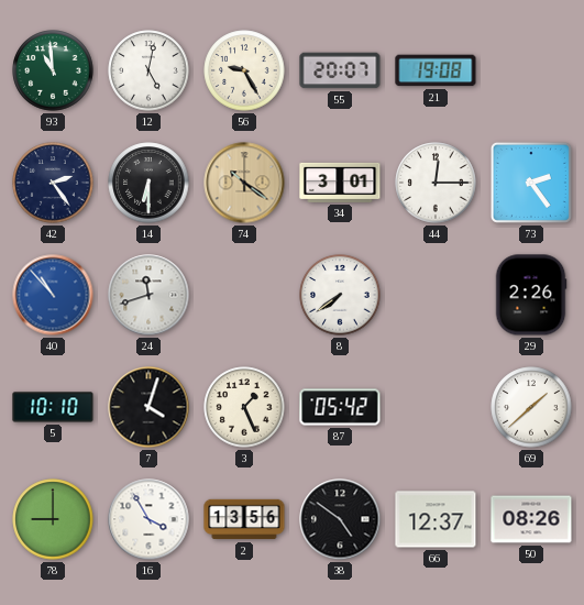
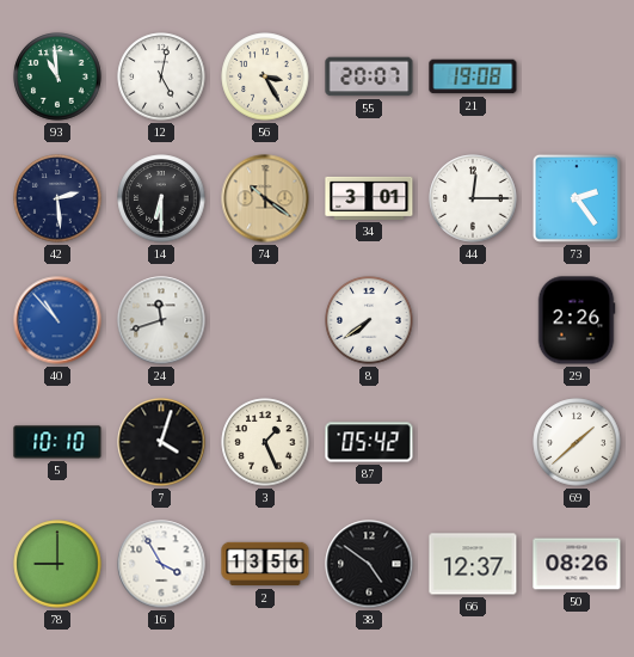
56: 9:25 -> 3:25
42: 2:24 -> 2:29
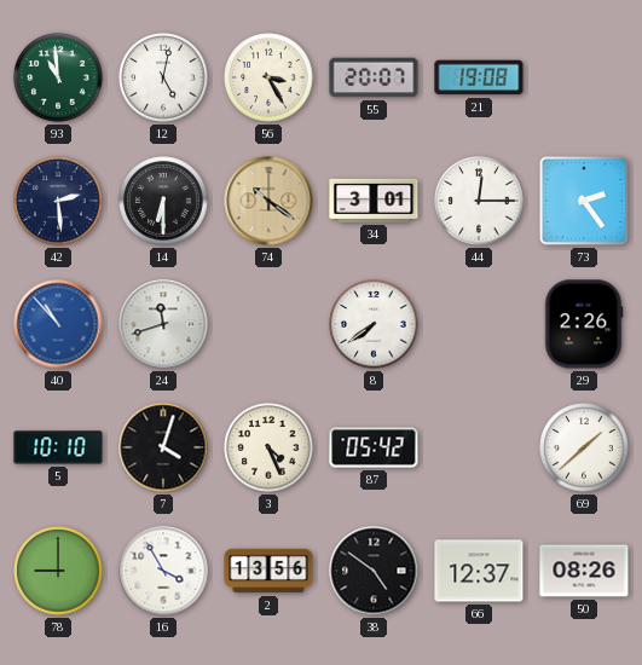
3: 1:26 -> 4:26
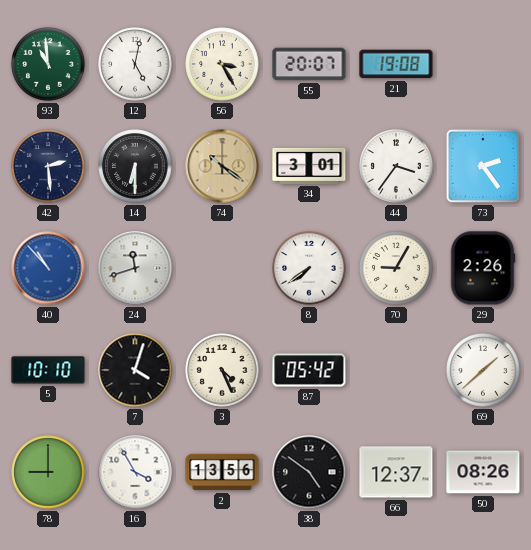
44: 12:15 -> 3:36
70: none -> 9:05
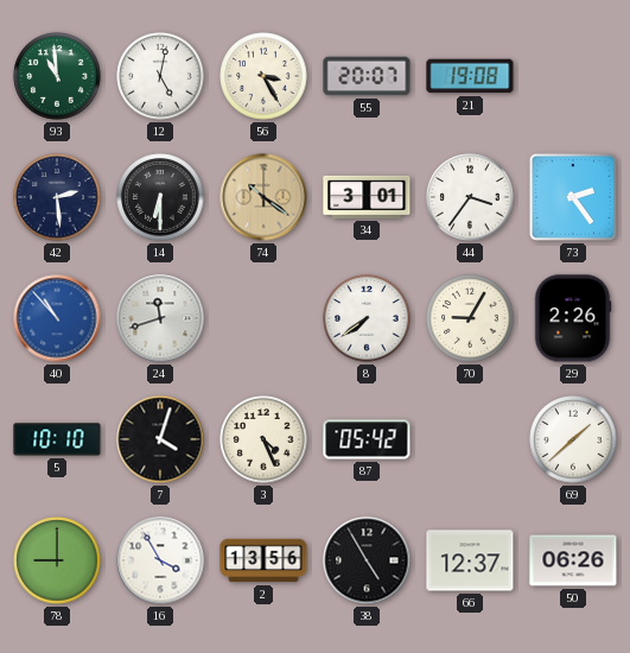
38: 4:51 -> 4:55
50: 08:26 -> 06:26
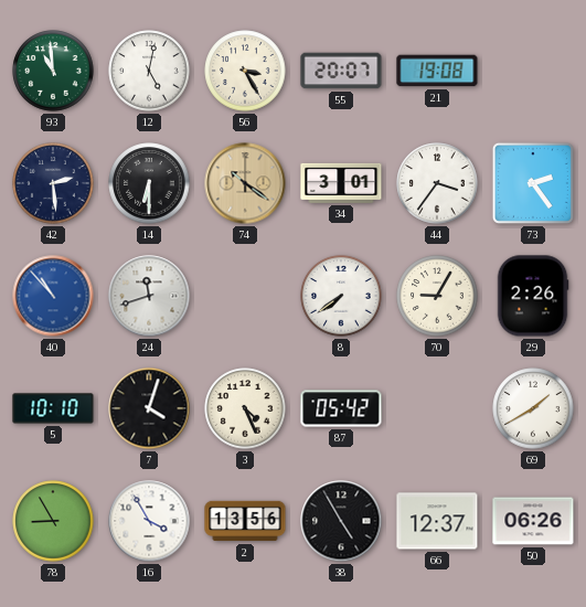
69: 1:38 -> 1:40
78: 9:00 -> 8:55
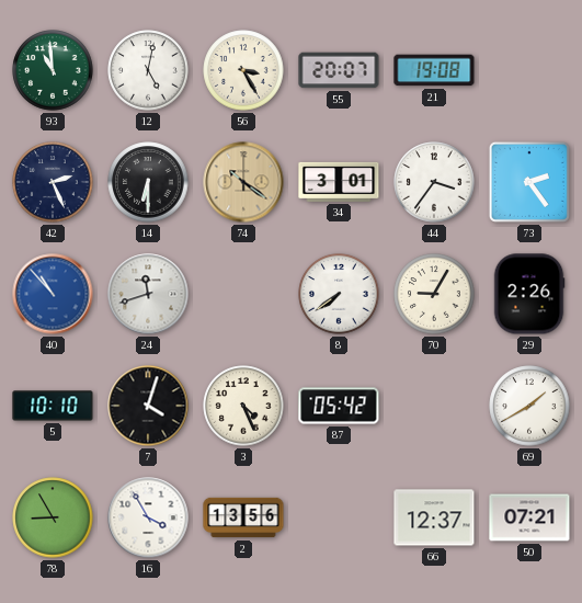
42: 2:29 -> 2:26
38: 4:55 -> none
50: 06:26 -> 07:21
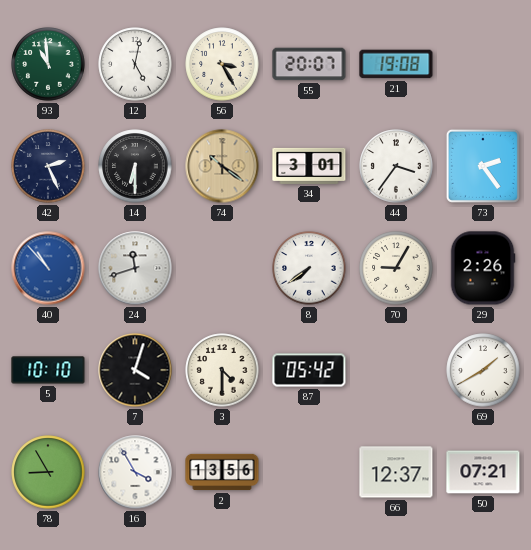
3: 4:26 -> 4:30
